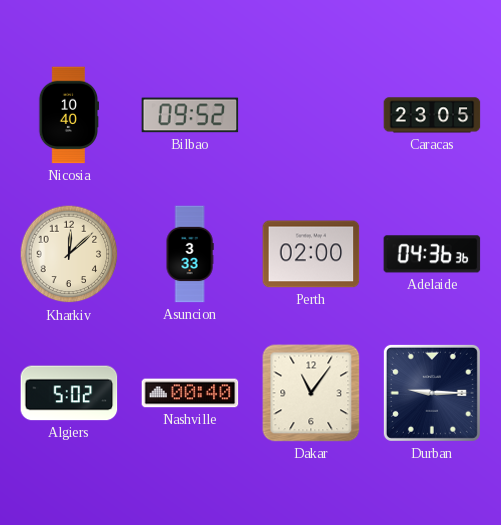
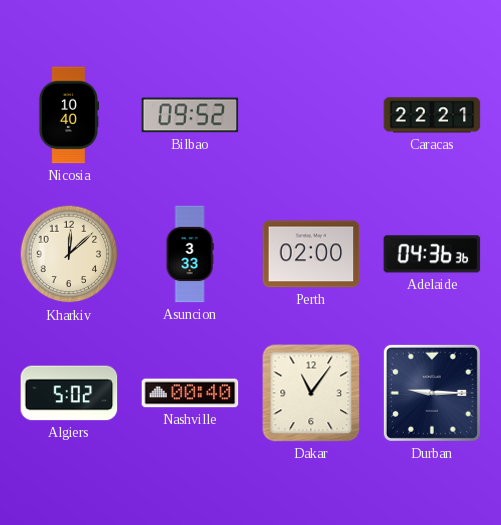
Caracas: 23:05 -> 22:21
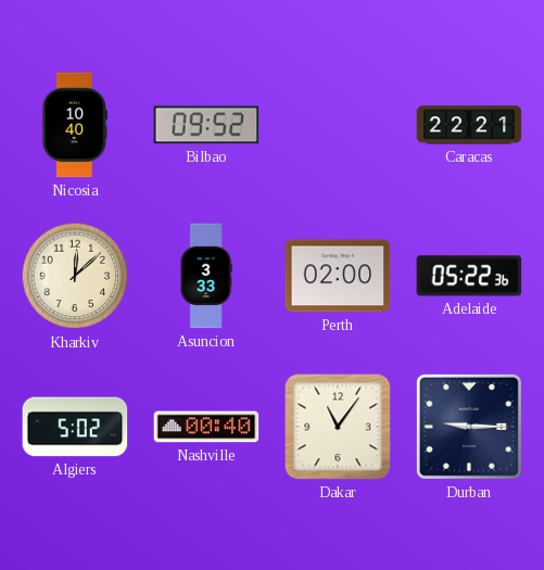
Adelaide: 04:36 -> 05:22
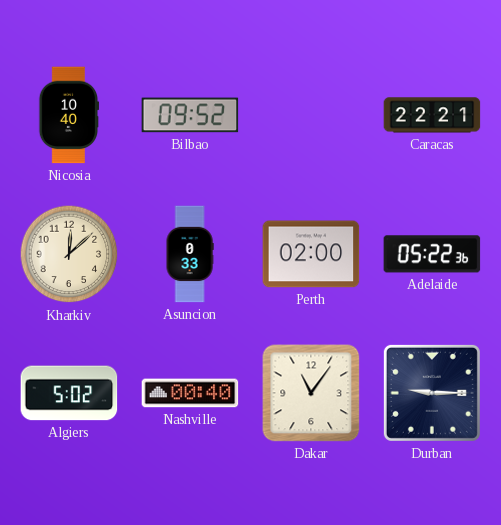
Asuncion: 3:33 -> 0:33
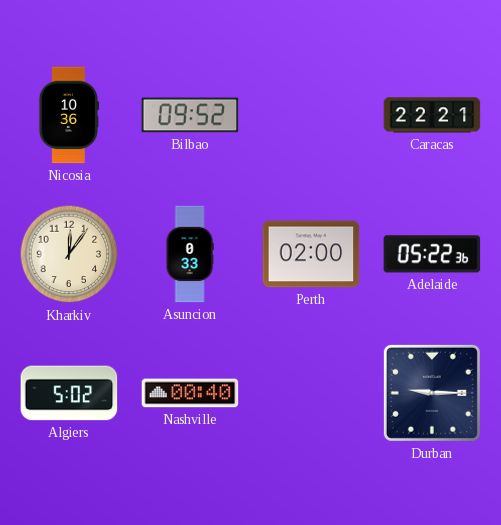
Nicosia: 10:40 -> 10:36
Kharkiv: 12:08 -> 12:06
Dakar: 11:06 -> none
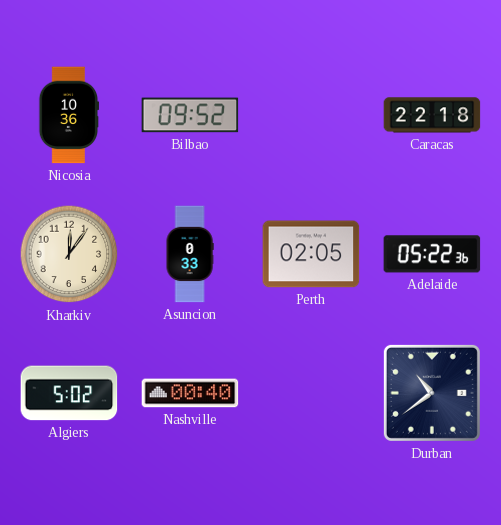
Caracas: 22:21 -> 22:18
Perth: 02:00 -> 02:05
Durban: 9:15 -> 10:39
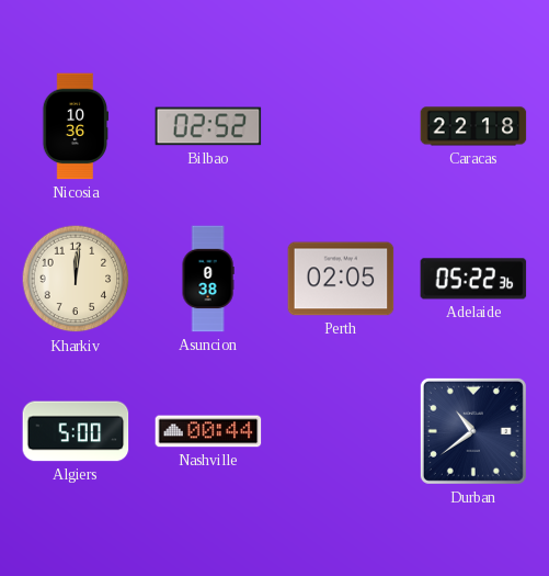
Bilbao: 09:52 -> 02:52
Kharkiv: 12:06 -> 12:01
Asuncion: 0:33 -> 0:38
Algiers: 5:02 -> 5:00
Nashville: 00:40 -> 00:44
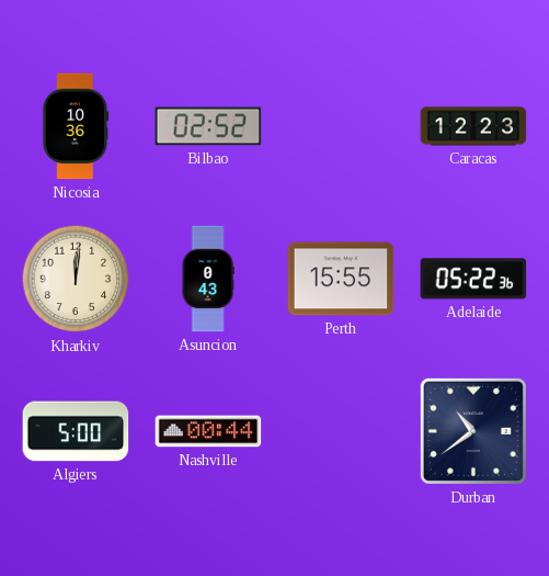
Caracas: 22:18 -> 12:23
Asuncion: 0:38 -> 0:43
Perth: 02:05 -> 15:55
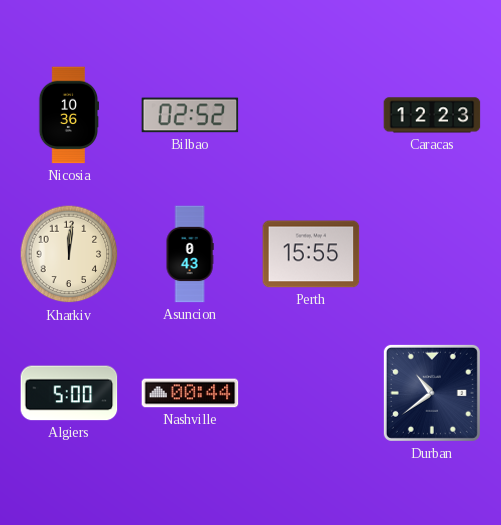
Adelaide: 05:22 -> none
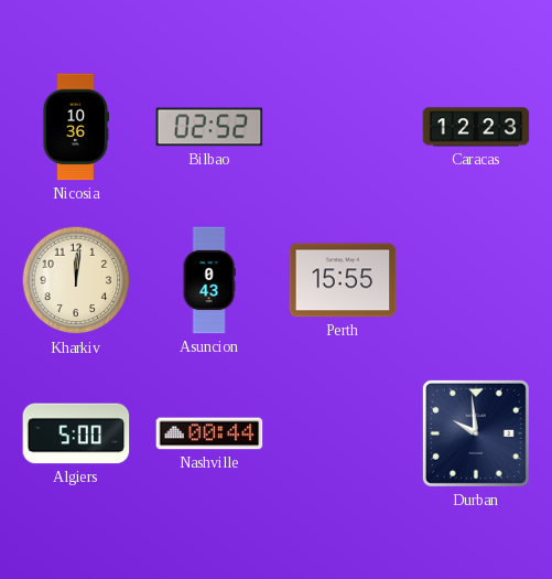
Durban: 10:39 -> 9:59
